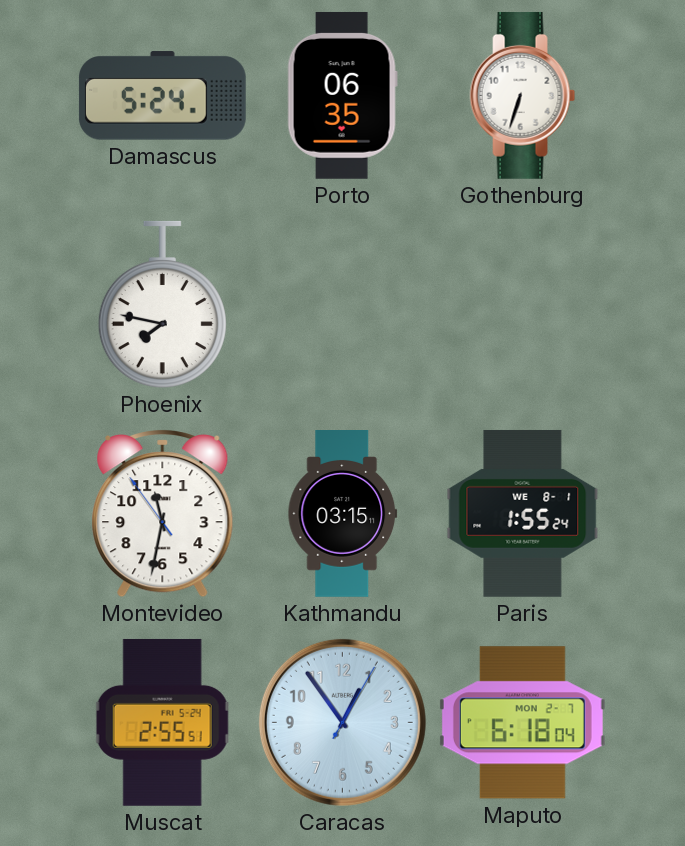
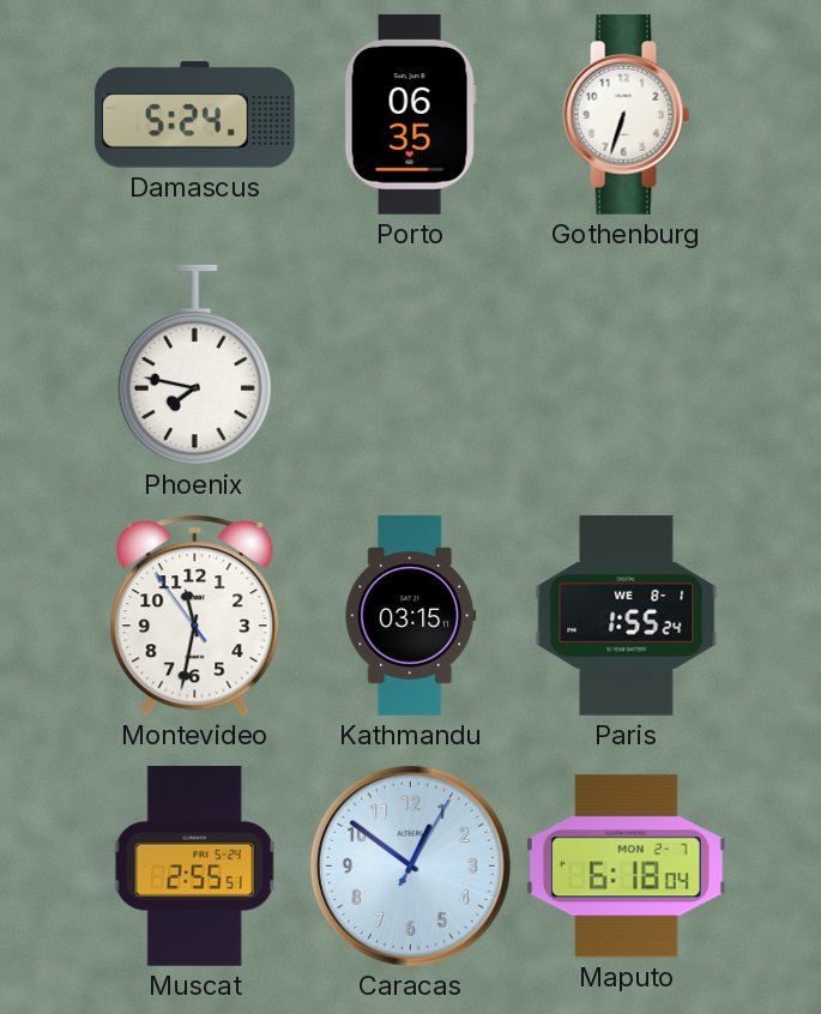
Caracas: 12:54 -> 12:51
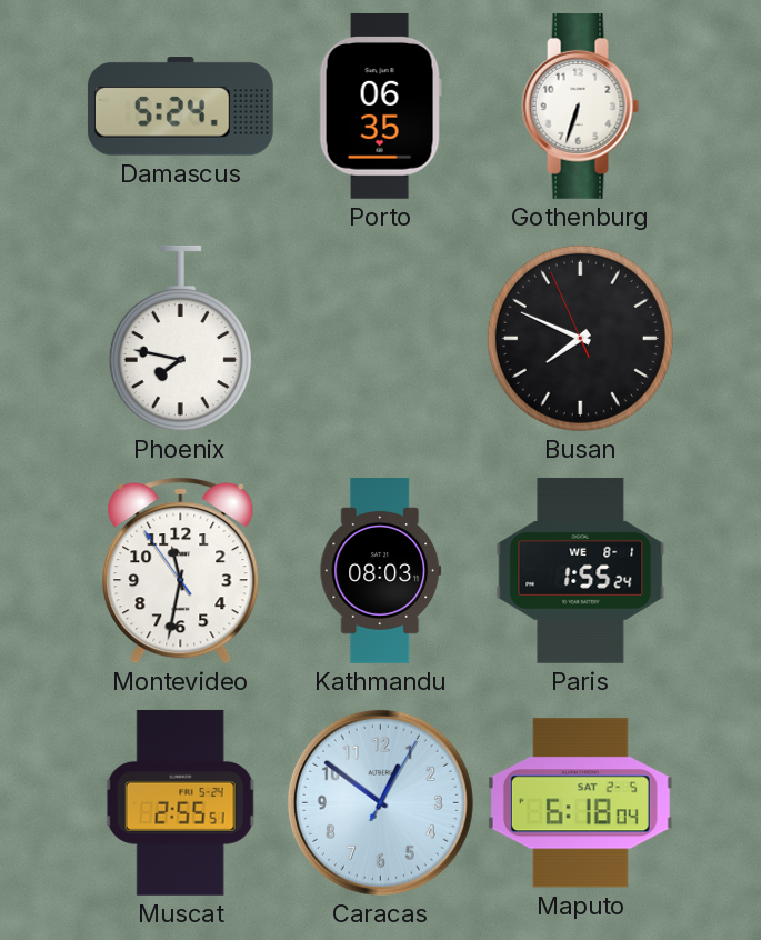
Busan: none -> 7:48
Kathmandu: 03:15 -> 08:03
Maputo date: MON 2-7 -> SAT 2-5
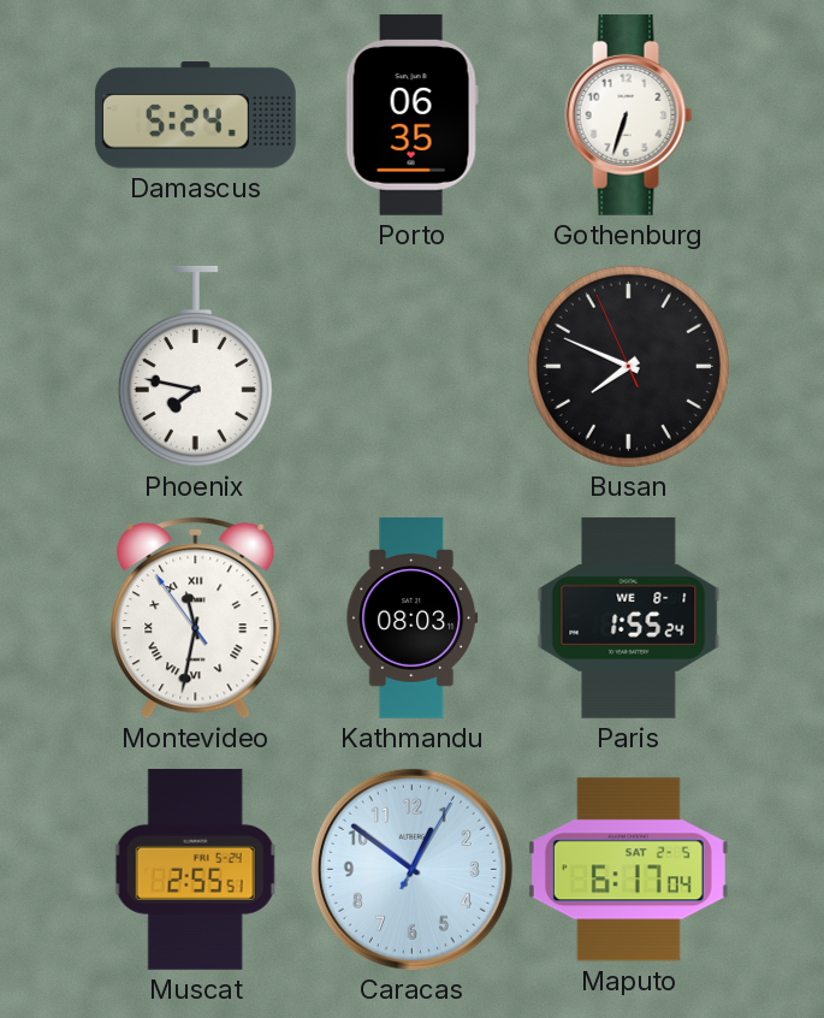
Montevideo numerals: Arabic -> Roman
Maputo: 6:18 -> 6:17
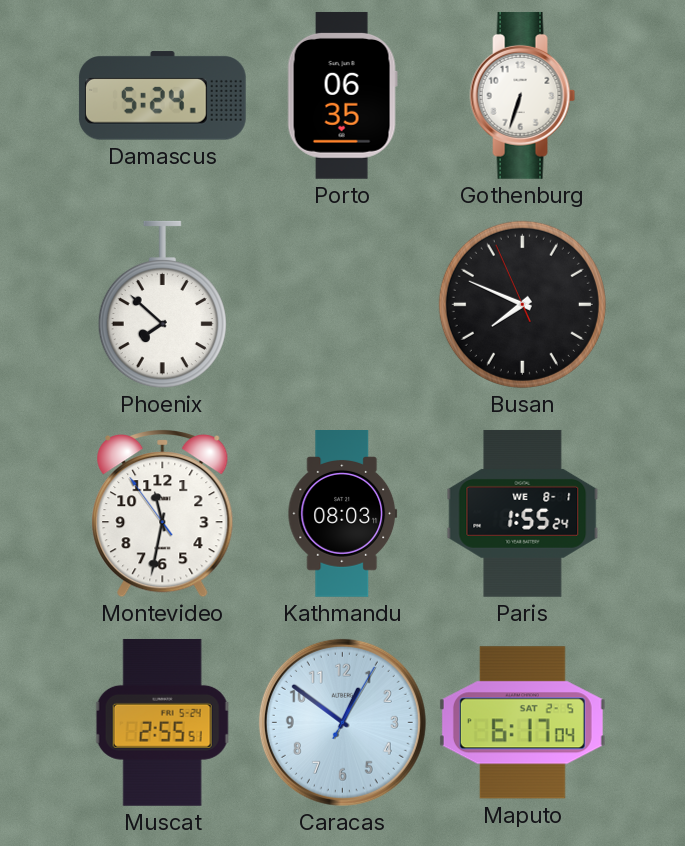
Phoenix: 7:47 -> 7:52
Montevideo numerals: Roman -> Arabic
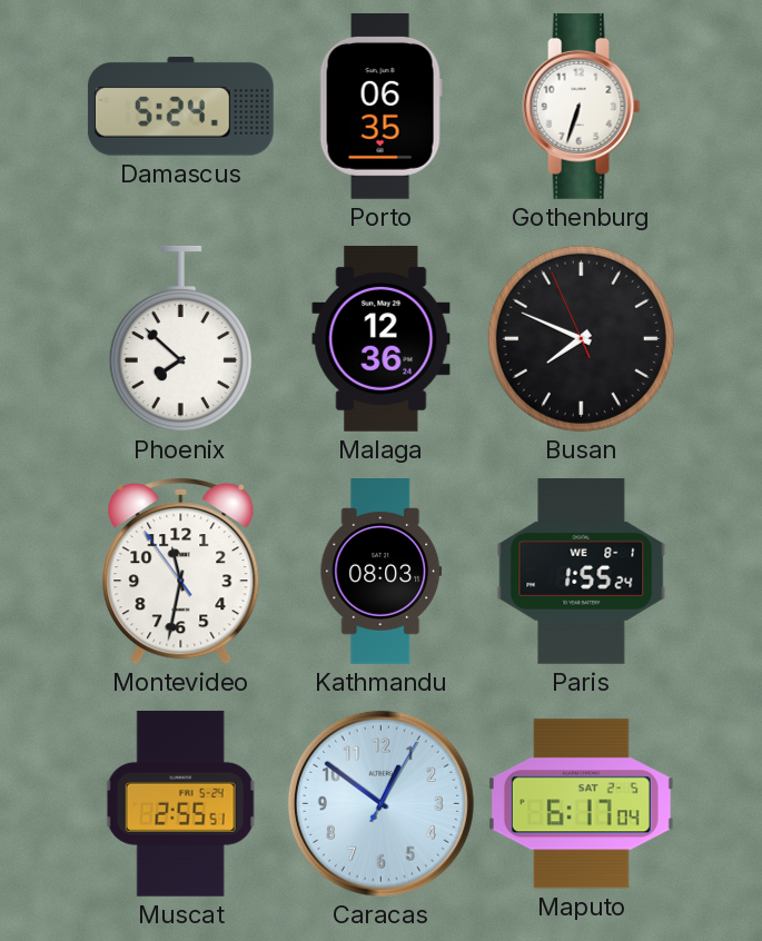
Malaga: none -> 12:36
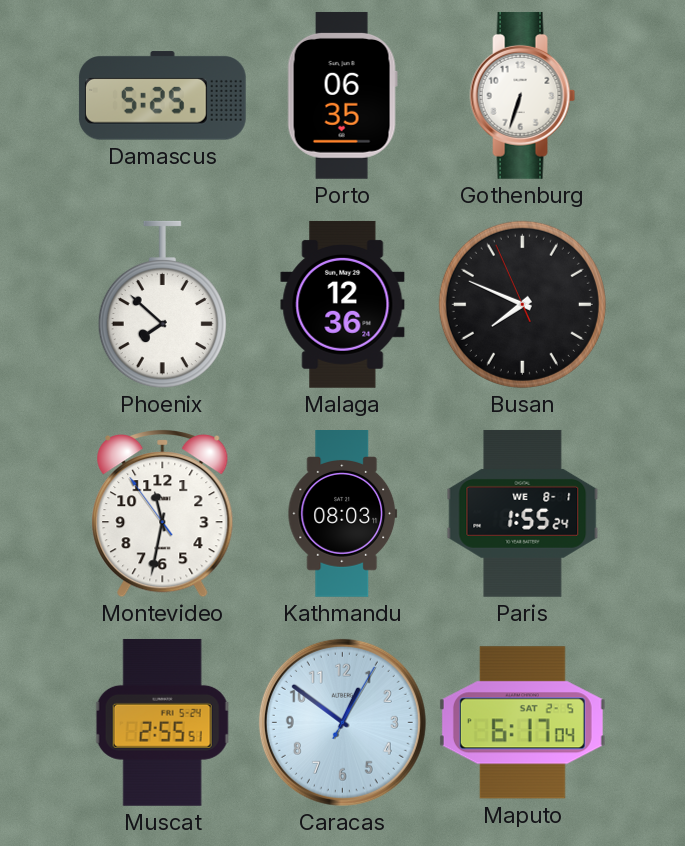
Damascus: 5:24 -> 5:25
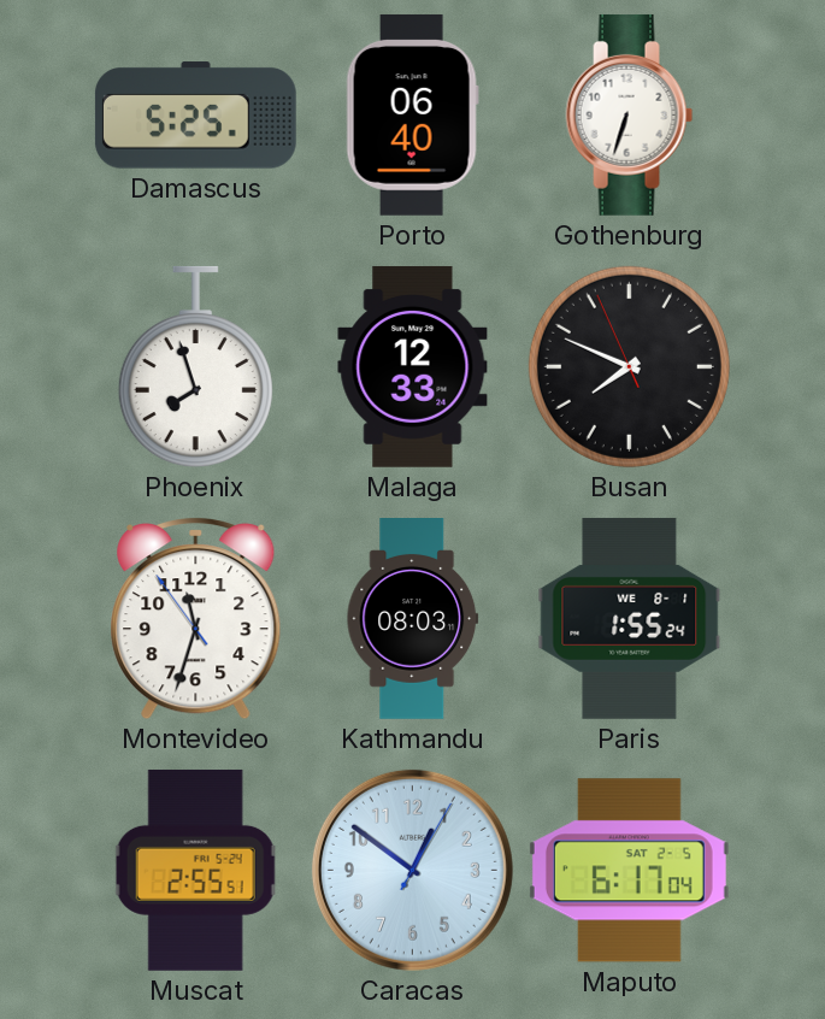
Porto: 06:35 -> 06:40
Phoenix: 7:52 -> 7:57
Malaga: 12:36 -> 12:33
Montevideo: 11:31 -> 11:32
